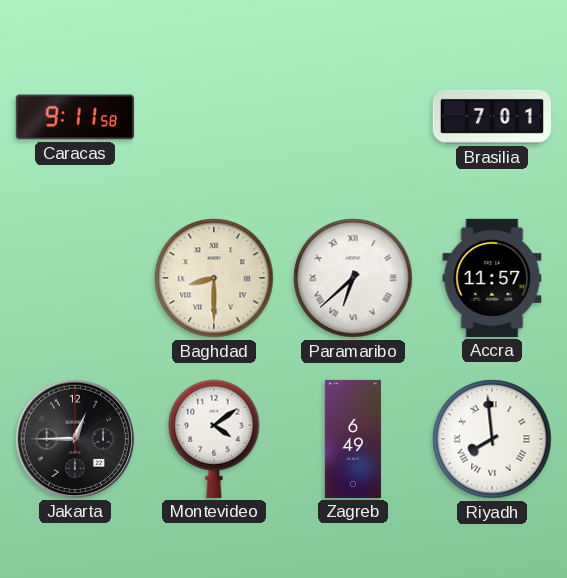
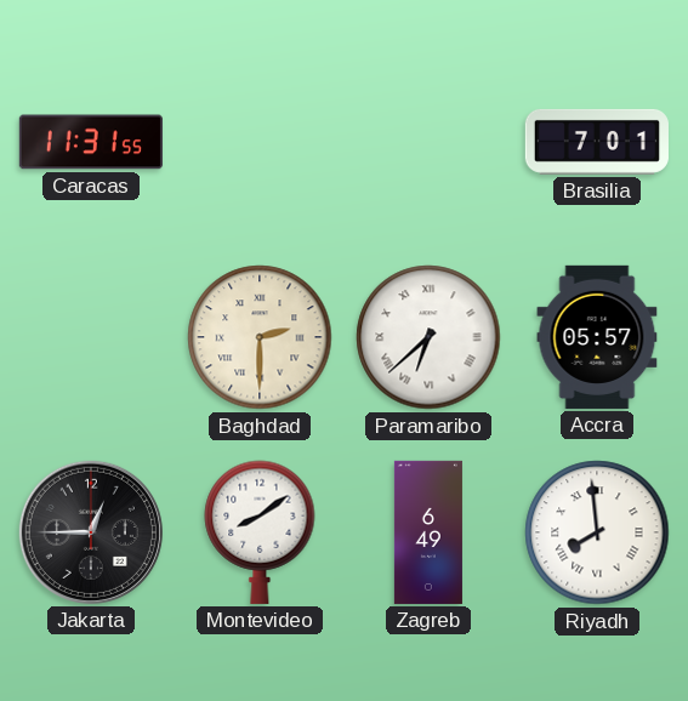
Caracas: 9:11 -> 11:31
Baghdad: 8:30 -> 2:30
Accra: 11:57 -> 05:57
Montevideo: 4:09 -> 8:09
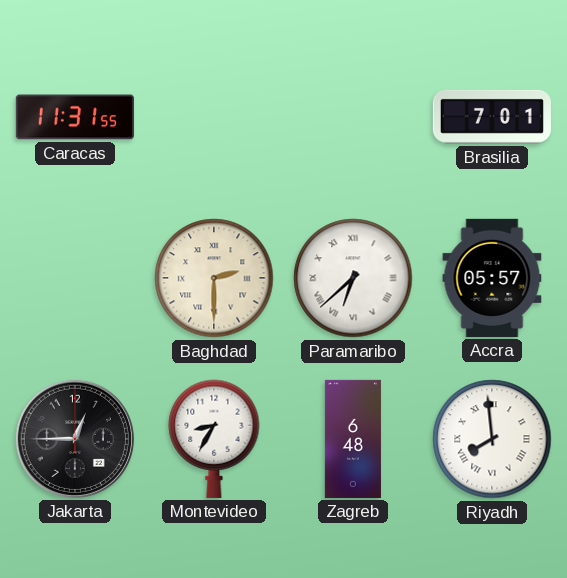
Montevideo: 8:09 -> 8:35
Zagreb: 6:49 -> 6:48
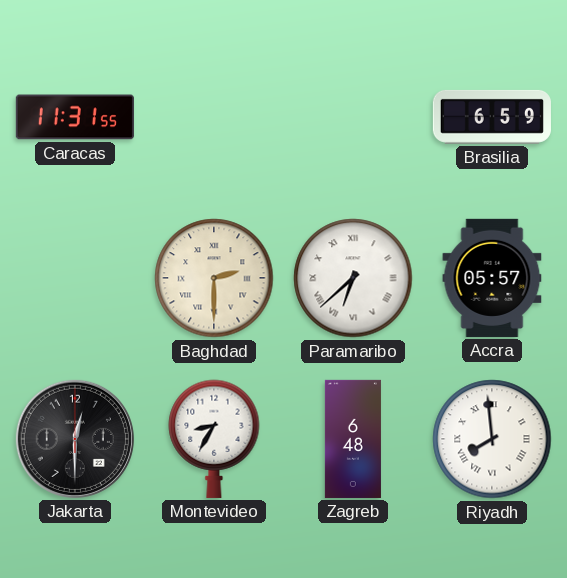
Brasilia: 7:01 -> 6:59
Jakarta: 12:45 -> 12:30
